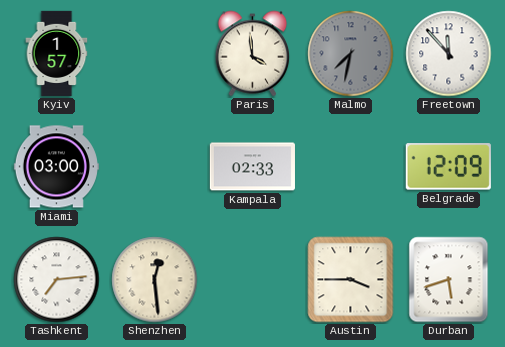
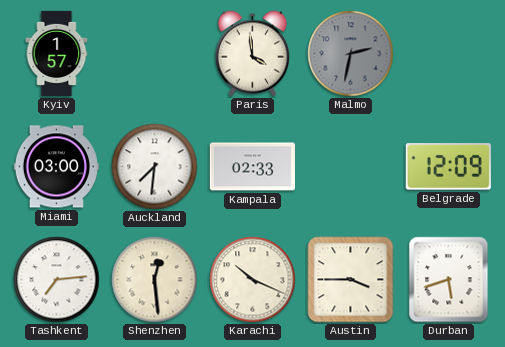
Malmo: 7:32 -> 2:32
Freetown: 11:53 -> none
Auckland: none -> 7:31
Karachi: none -> 10:19
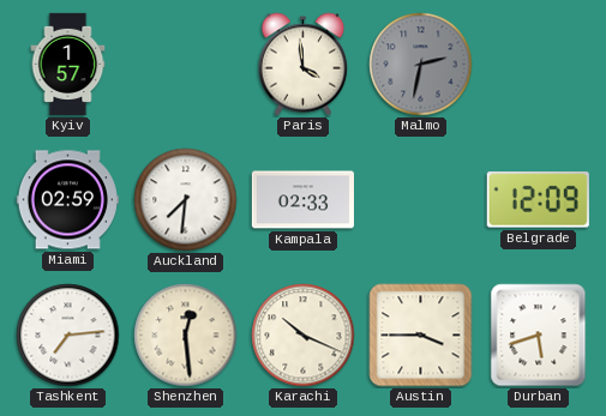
Miami: 03:00 -> 02:59
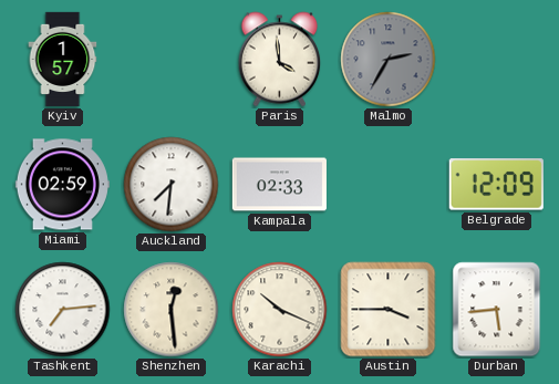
Malmo: 2:32 -> 2:35
Durban: 5:42 -> 5:44
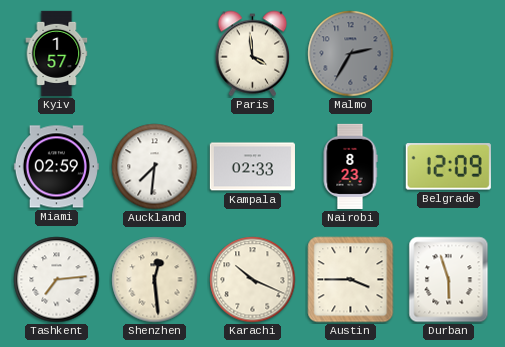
Nairobi: none -> 8:23
Durban: 5:44 -> 5:57
